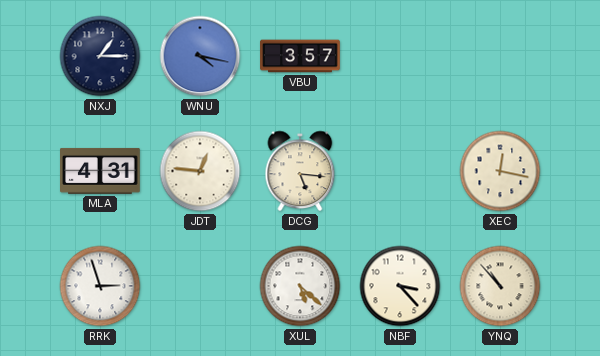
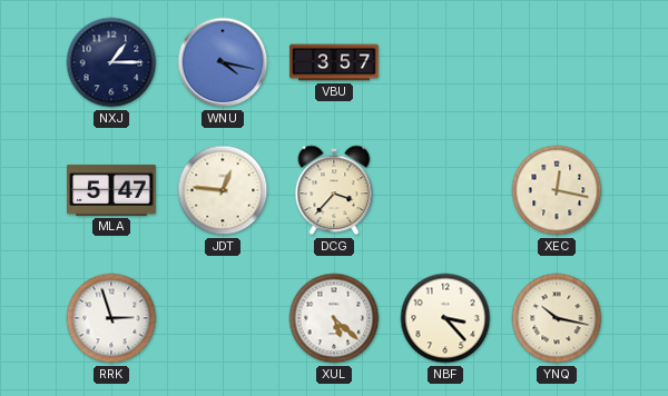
MLA: 4:31 -> 5:47
DCG: 5:16 -> 3:37
YNQ: 10:53 -> 10:17
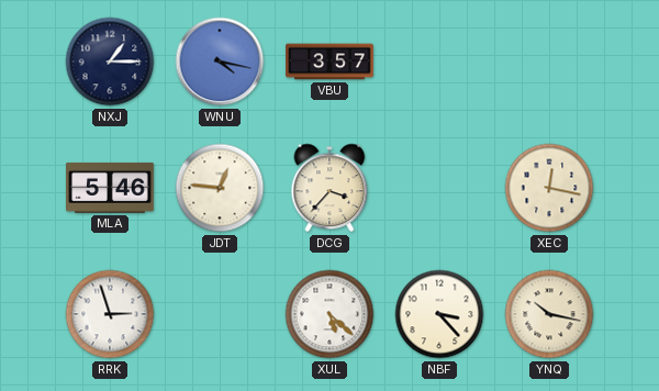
MLA: 5:47 -> 5:46
